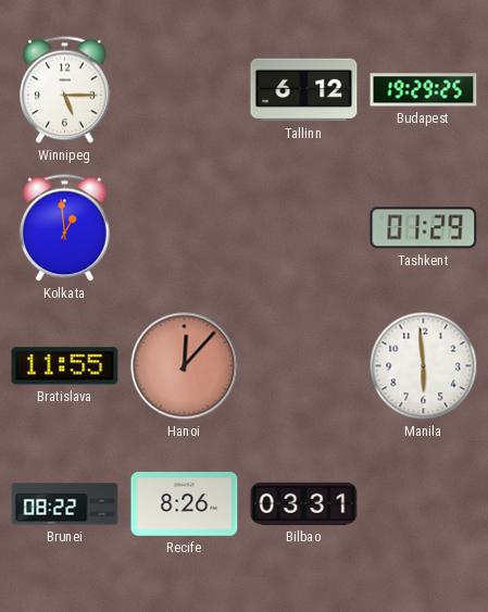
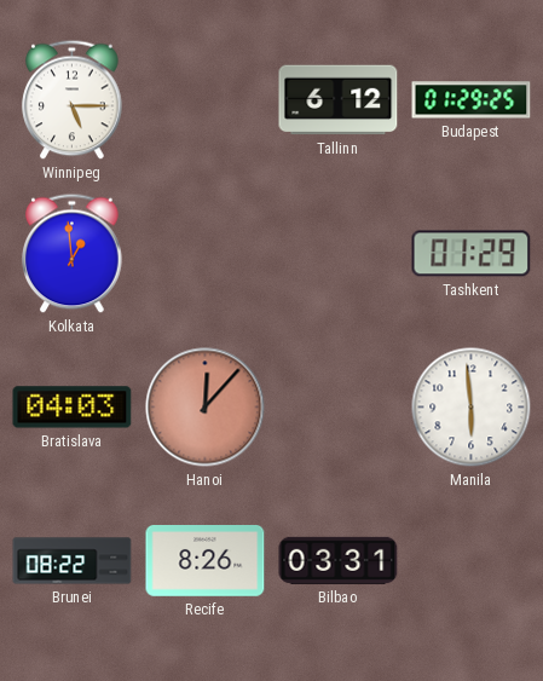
Budapest: 19:29 -> 01:29
Bratislava: 11:55 -> 04:03
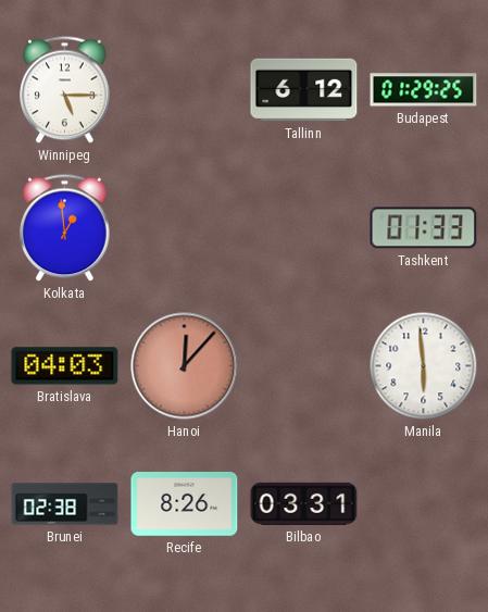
Tashkent: 01:29 -> 01:33
Brunei: 08:22 -> 02:38
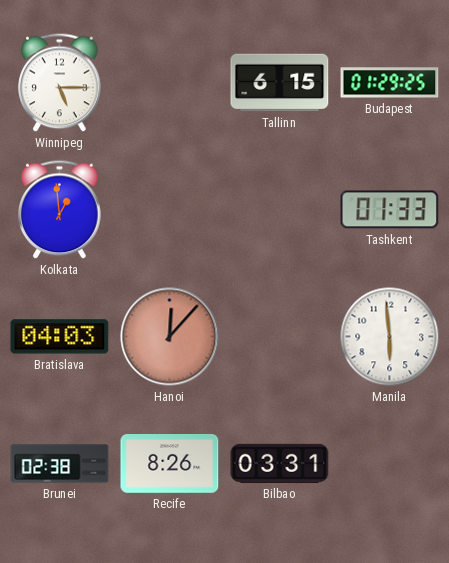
Tallinn: 6:12 -> 6:15
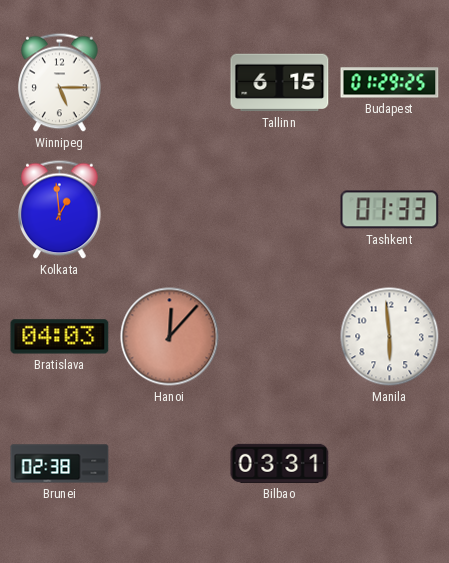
Recife: 8:26 -> none
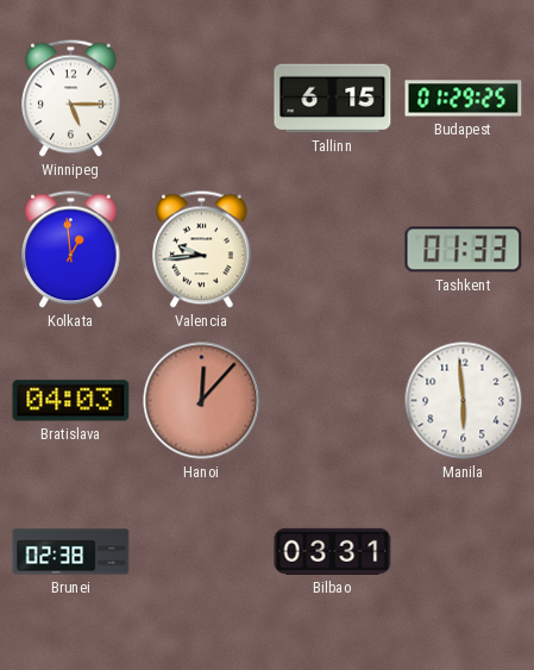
Valencia: none -> 9:44
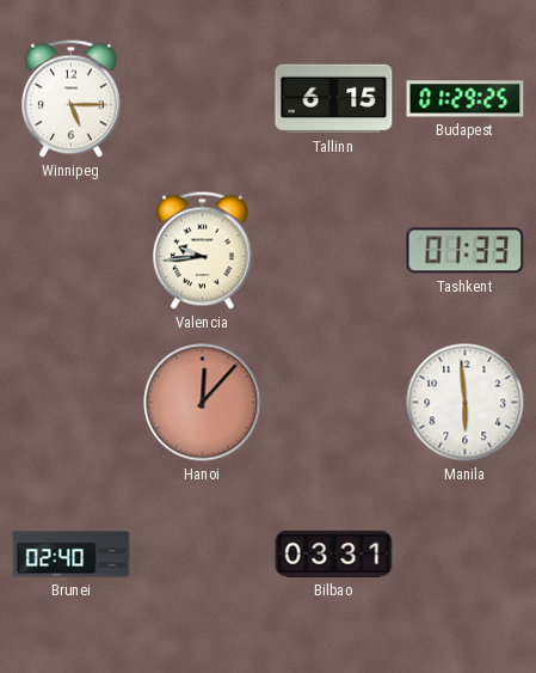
Kolkata: 12:59 -> none
Bratislava: 04:03 -> none
Brunei: 02:38 -> 02:40
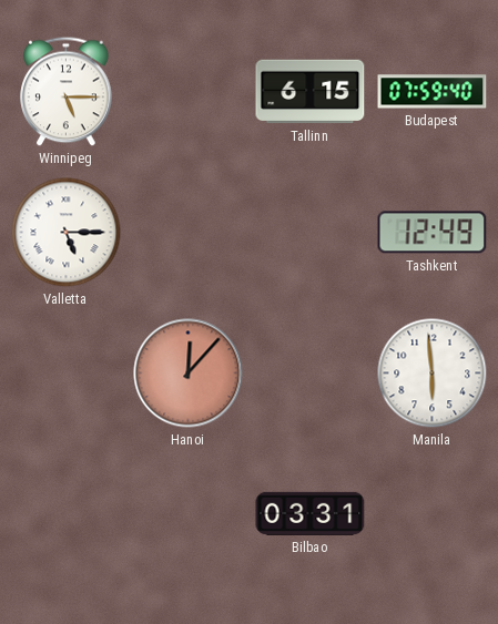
Budapest: 01:29 -> 07:59
Valletta: none -> 5:15
Valencia: 9:44 -> none
Tashkent: 01:33 -> 12:49
Brunei: 02:40 -> none
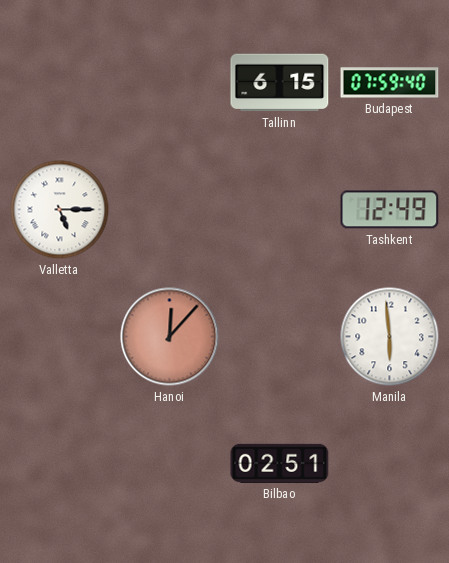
Winnipeg: 5:15 -> none
Bilbao: 03:31 -> 02:51
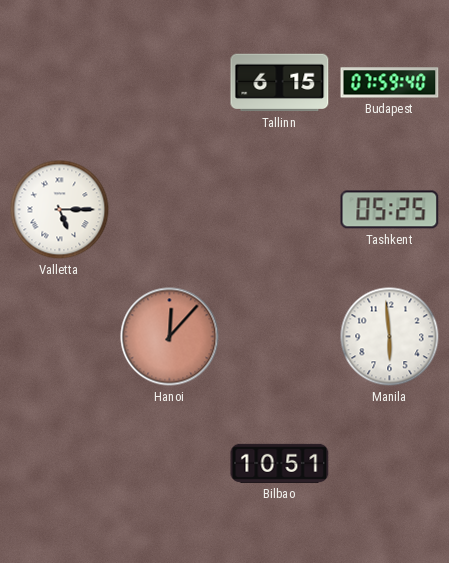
Tashkent: 12:49 -> 05:25
Bilbao: 02:51 -> 10:51
